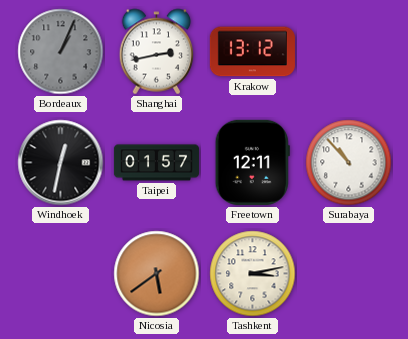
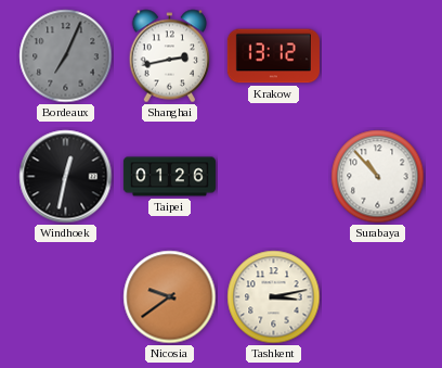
Bordeaux: 1:04 -> 7:04
Taipei: 01:57 -> 01:26
Freetown: 12:11 -> none
Nicosia: 5:39 -> 9:39
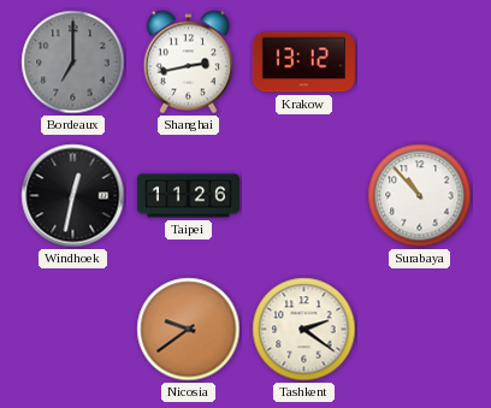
Bordeaux: 7:04 -> 7:00
Taipei: 01:26 -> 11:26
Tashkent: 3:13 -> 2:21
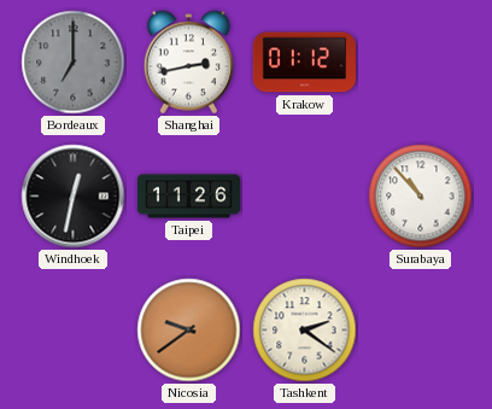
Krakow: 13:12 -> 01:12
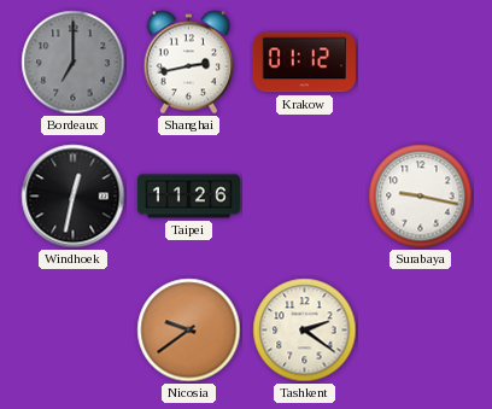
Surabaya: 10:53 -> 9:17
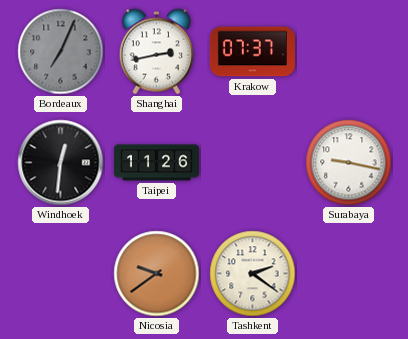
Bordeaux: 7:00 -> 7:04
Krakow: 01:12 -> 07:37
Windhoek: 12:32 -> 12:31
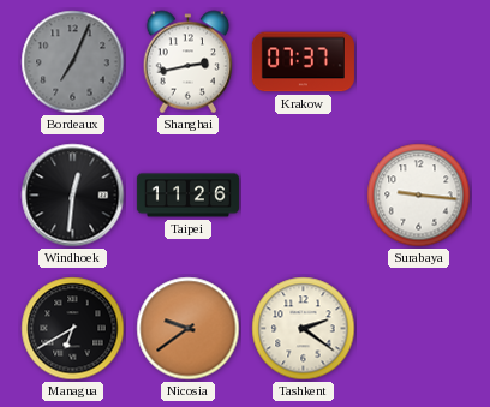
Surabaya: 9:17 -> 9:16
Managua: none -> 6:40
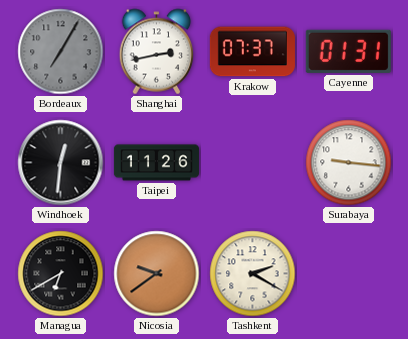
Bordeaux: 7:04 -> 7:05
Cayenne: none -> 01:31
Tashkent: 2:21 -> 2:20
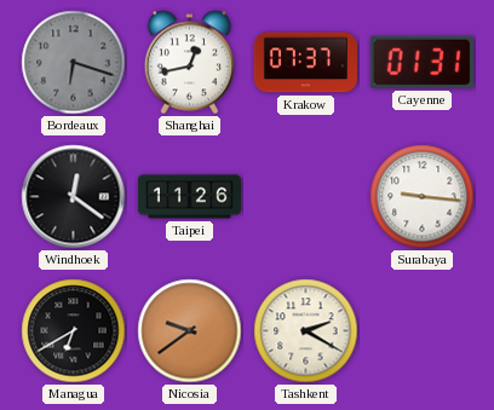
Bordeaux: 7:05 -> 6:18
Shanghai: 2:43 -> 12:43
Windhoek: 12:31 -> 12:21
